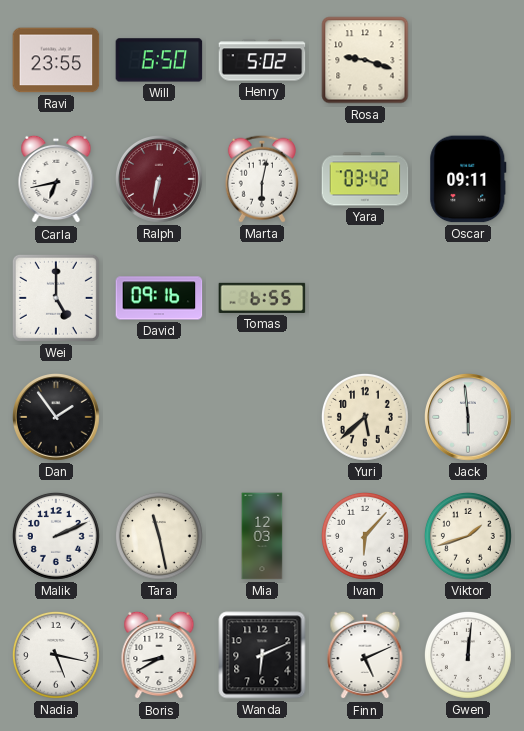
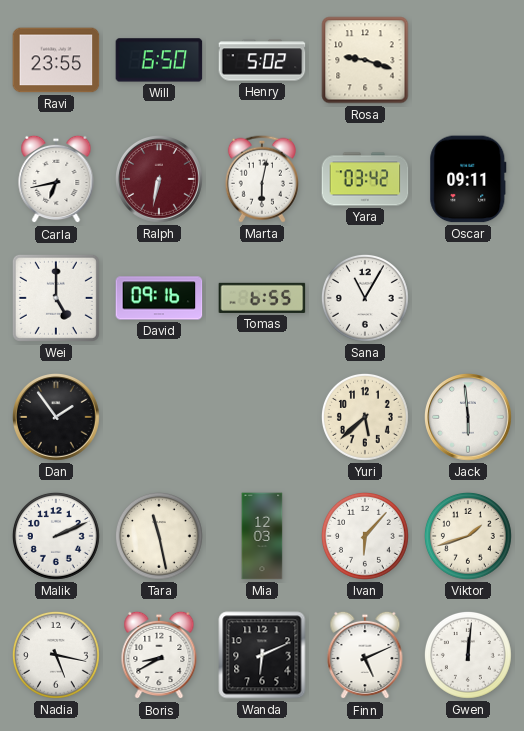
Sana: none -> 11:05
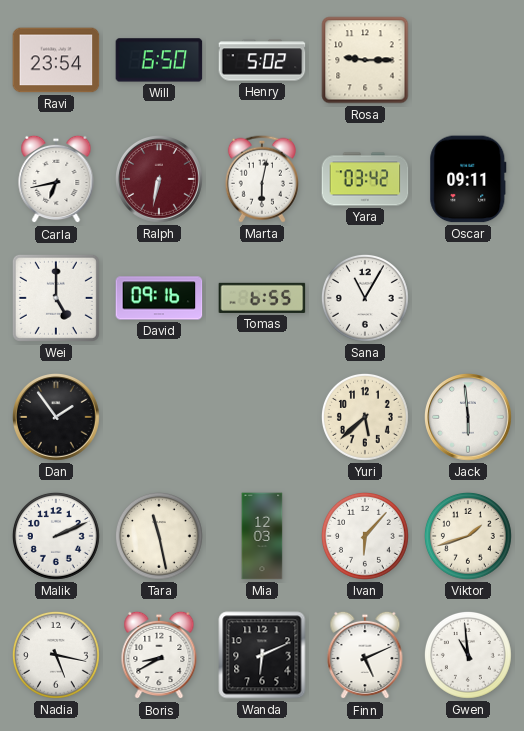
Ravi: 23:55 -> 23:54
Rosa: 9:18 -> 9:15
Gwen: 12:01 -> 10:59
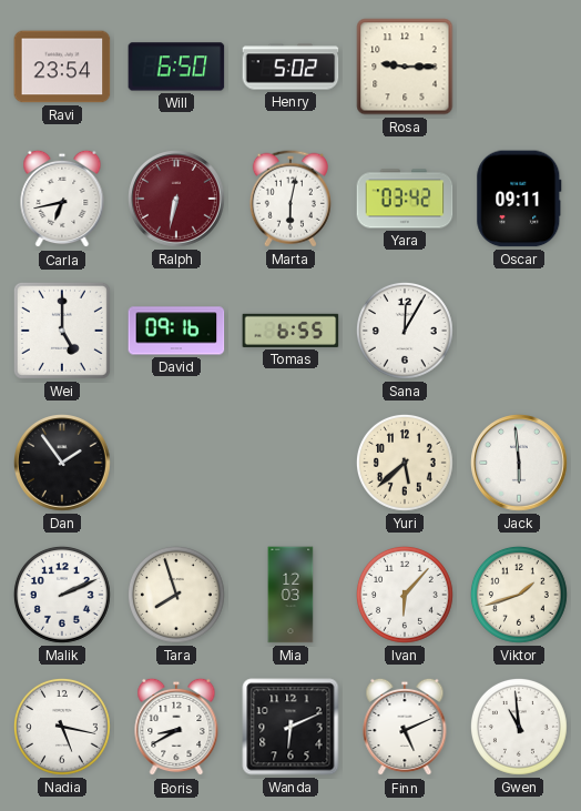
Sana: 11:05 -> 12:05
Tara: 11:28 -> 7:57
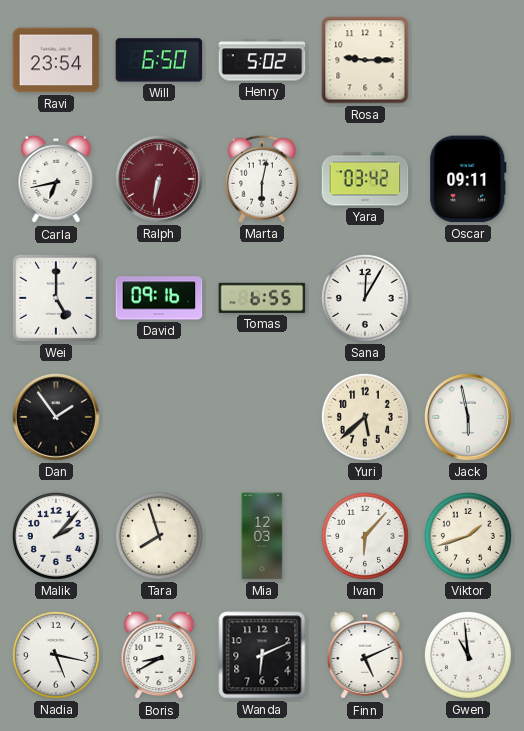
Jack: 5:59 -> 5:58
Malik: 2:11 -> 2:07
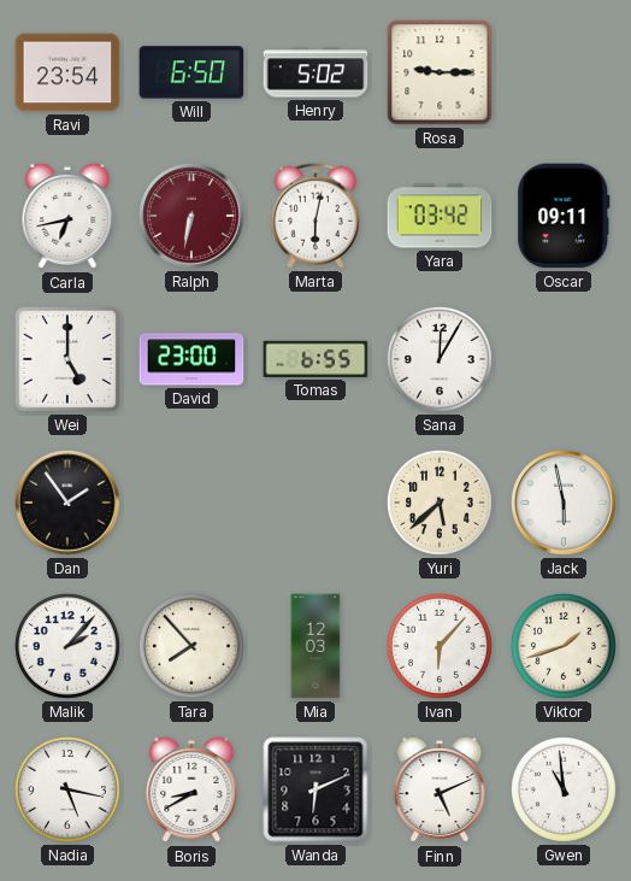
David: 09:16 -> 23:00
Tara: 7:57 -> 7:53
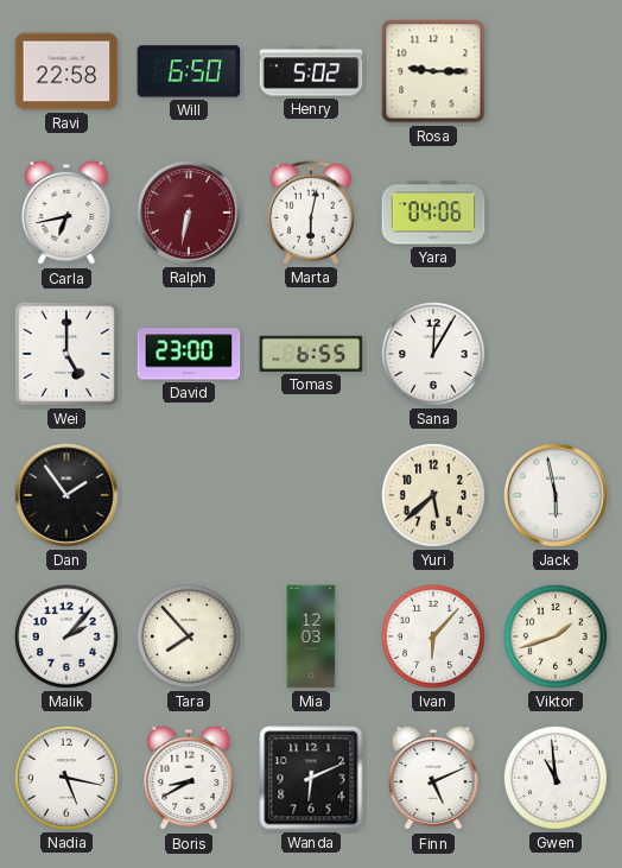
Ravi: 23:54 -> 22:58
Yara: 03:42 -> 04:06
Oscar: 09:11 -> none
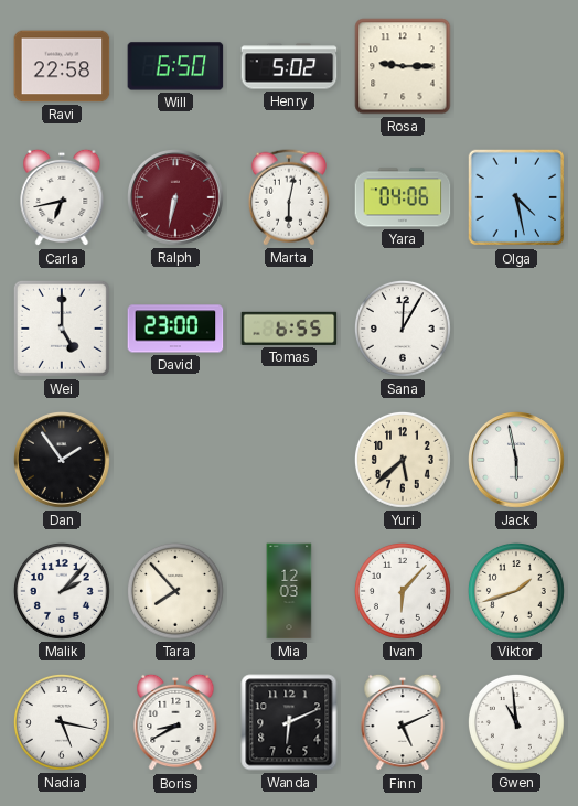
Olga: none -> 4:28
